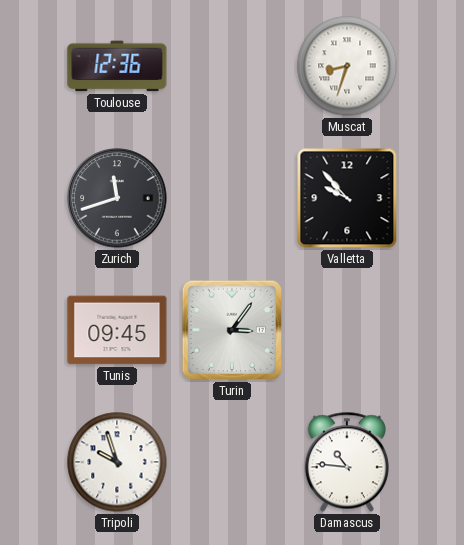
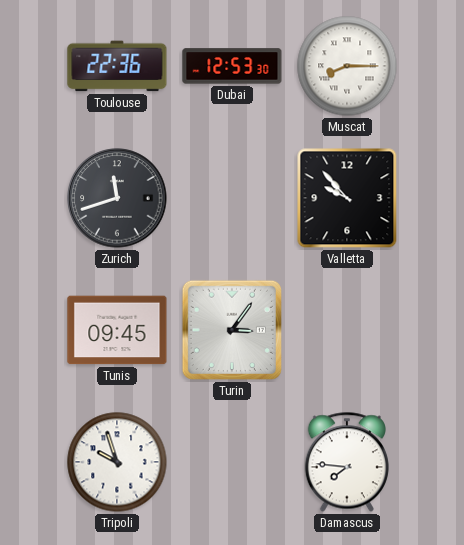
Toulouse: 12:36 -> 22:36
Dubai: none -> 12:53
Muscat: 8:33 -> 8:15
Damascus: 10:46 -> 7:46
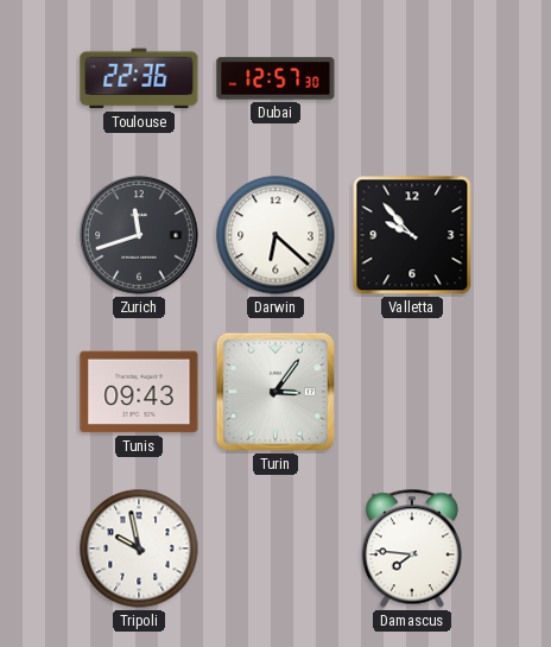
Dubai: 12:53 -> 12:57
Muscat: 8:15 -> none
Darwin: none -> 6:22
Tunis: 09:45 -> 09:43
Tripoli: 9:57 -> 9:58
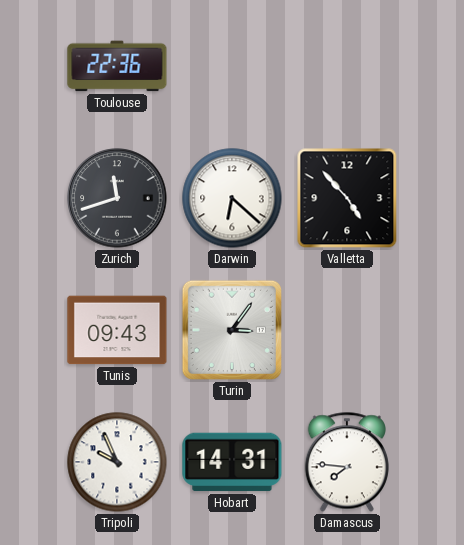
Dubai: 12:57 -> none
Valletta: 9:53 -> 4:53
Tripoli: 9:58 -> 9:56
Hobart: none -> 14:31
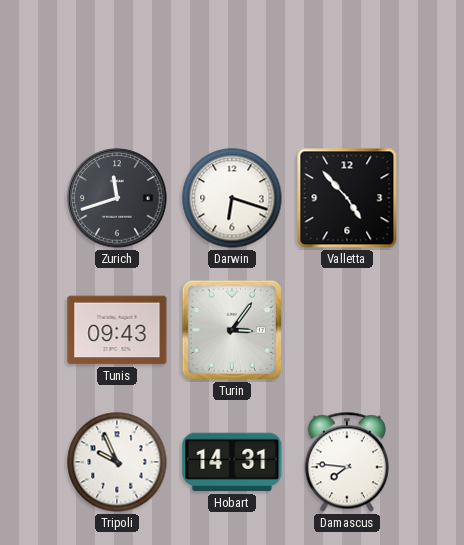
Toulouse: 22:36 -> none
Darwin: 6:22 -> 6:18
